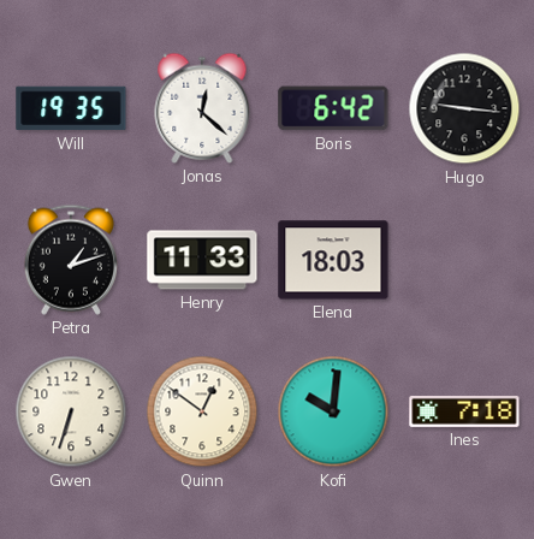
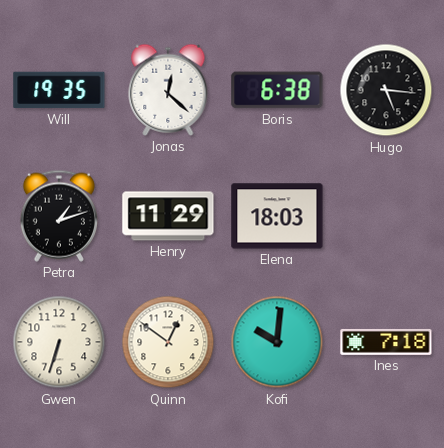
Boris: 6:42 -> 6:38
Hugo: 9:16 -> 5:16
Henry: 11:33 -> 11:29
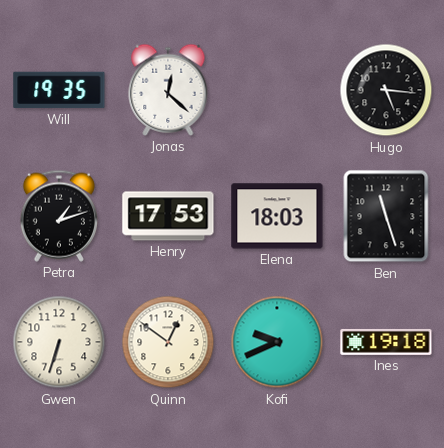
Boris: 6:38 -> none
Henry: 11:29 -> 17:53
Ben: none -> 11:27
Kofi: 10:01 -> 9:41
Ines: 7:18 -> 19:18
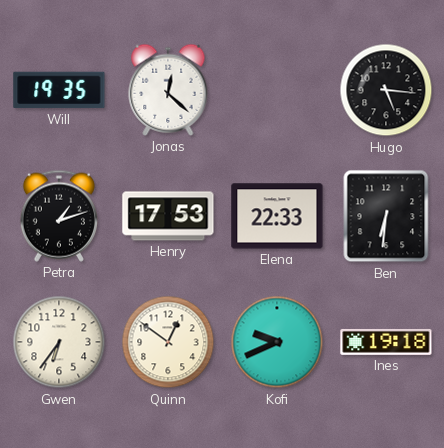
Elena: 18:03 -> 22:33
Ben: 11:27 -> 6:31
Gwen: 6:33 -> 6:36
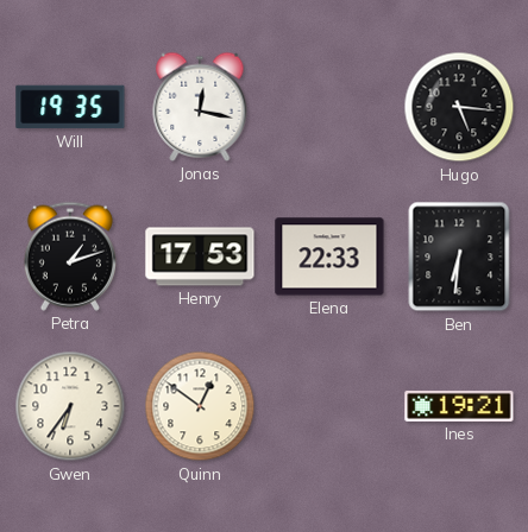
Jonas: 12:22 -> 12:17
Kofi: 9:41 -> none
Ines: 19:18 -> 19:21
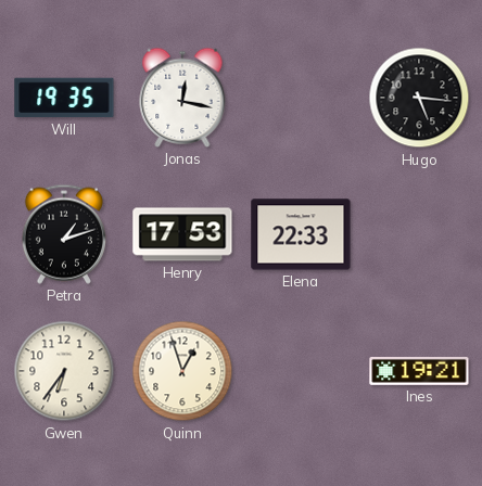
Ben: 6:31 -> none
Quinn: 12:51 -> 12:57
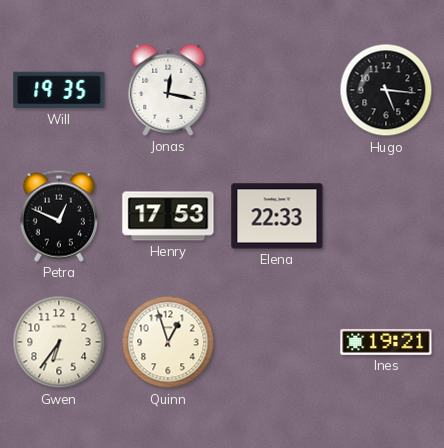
Petra: 1:12 -> 12:49
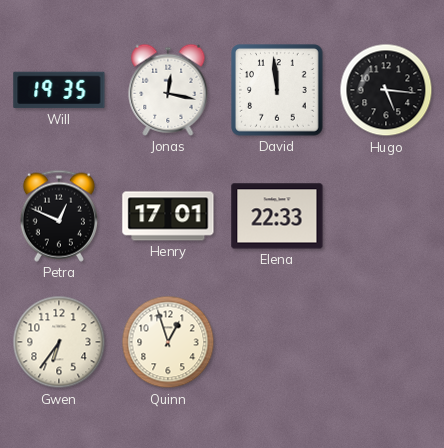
David: none -> 11:59
Henry: 17:53 -> 17:01
Ines: 19:21 -> none
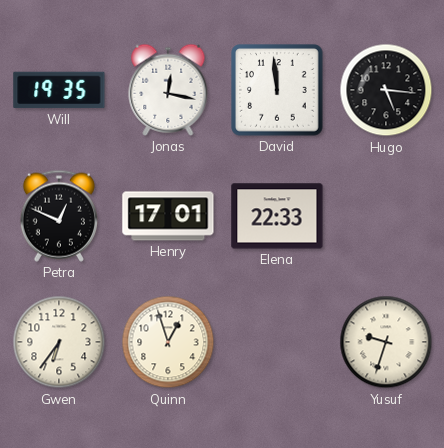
Yusuf: none -> 9:33
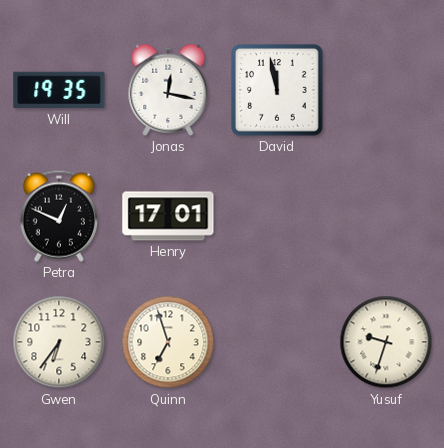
David: 11:59 -> 11:58
Hugo: 5:16 -> none
Elena: 22:33 -> none
Quinn: 12:57 -> 6:57
